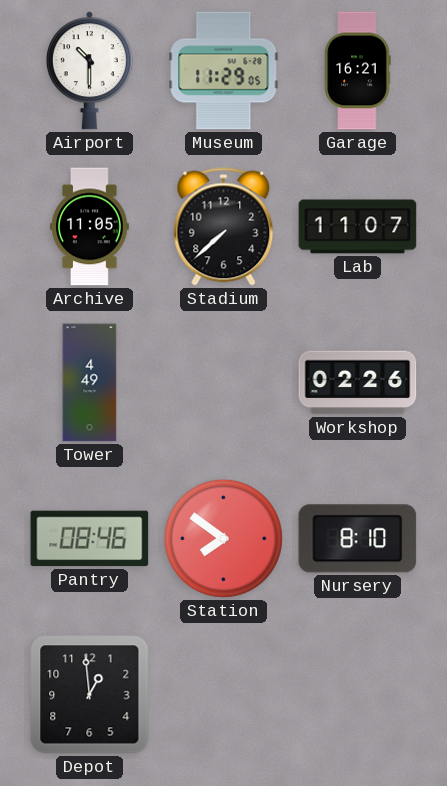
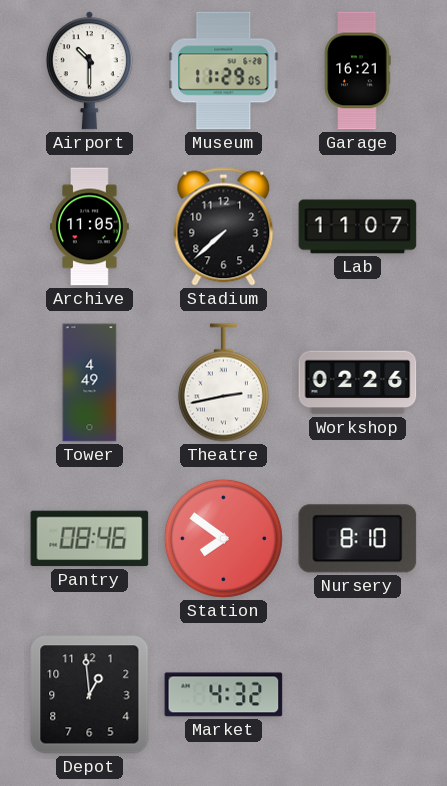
Theatre: none -> 2:43
Market: none -> 4:32
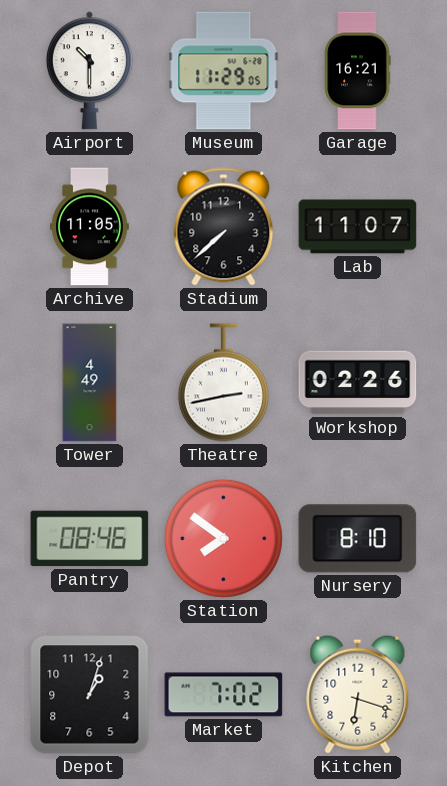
Depot: 12:59 -> 1:03
Market: 4:32 -> 7:02
Kitchen: none -> 6:18
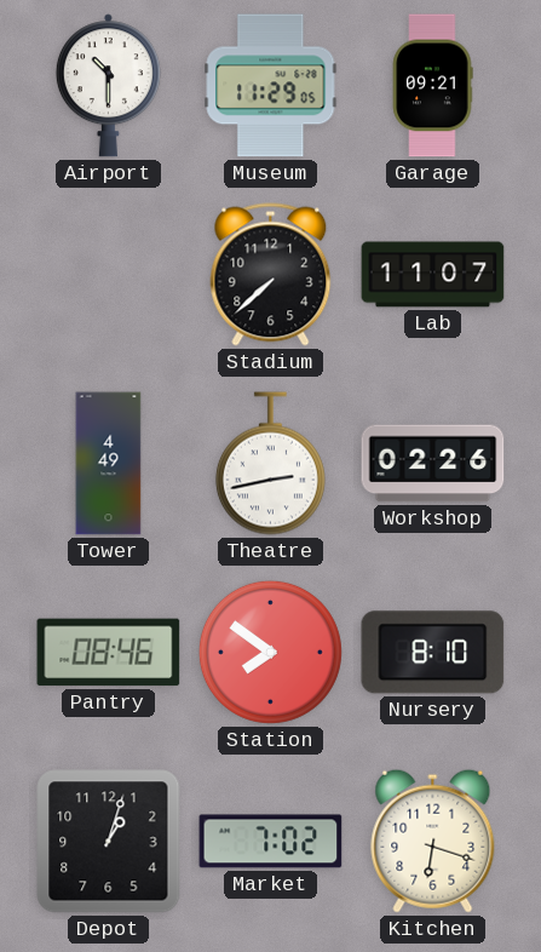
Garage: 16:21 -> 09:21
Archive: 11:05 -> none
